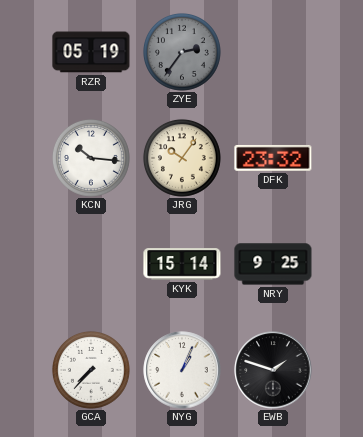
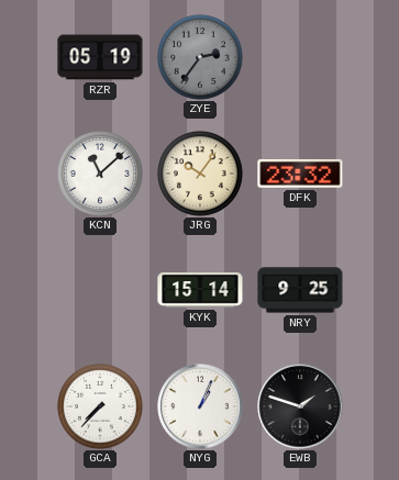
KCN: 10:16 -> 11:08
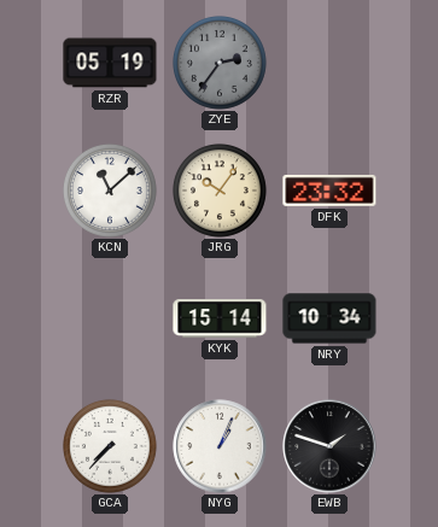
NRY: 9:25 -> 10:34
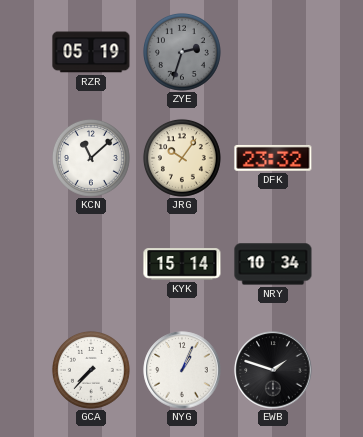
ZYE: 2:36 -> 2:33
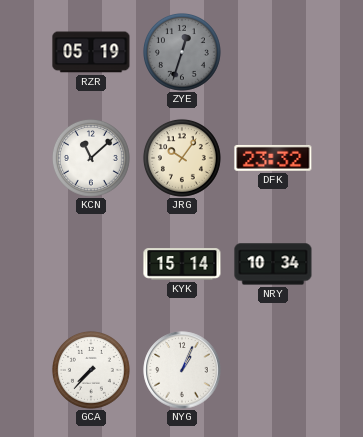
ZYE: 2:33 -> 12:33
EWB: 1:48 -> none
